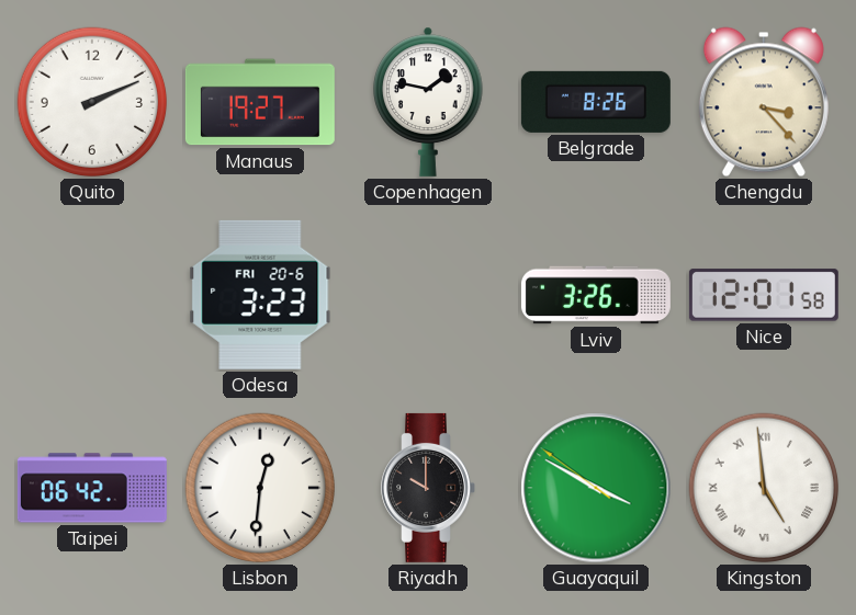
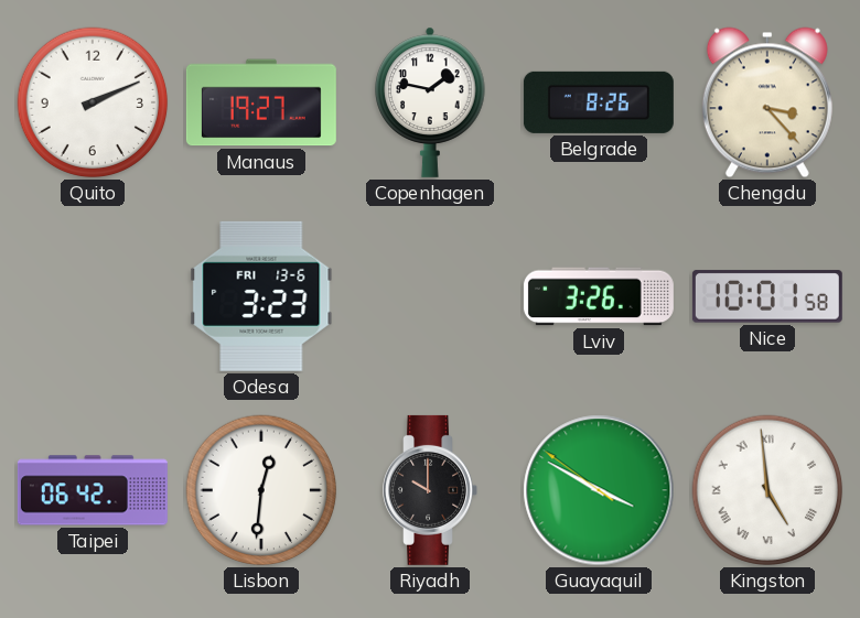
Odesa date: FRI 20-6 -> FRI 13-6
Nice: 12:01 -> 10:01
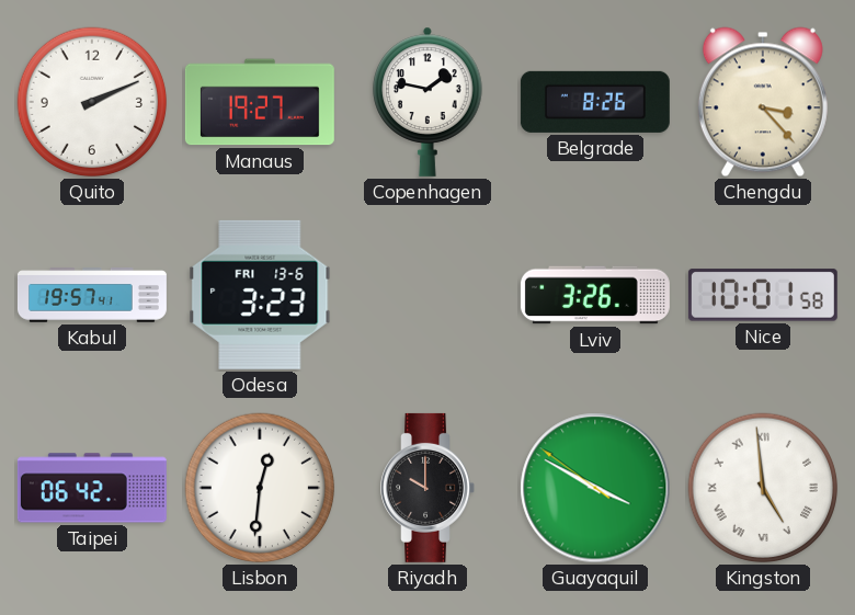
Kabul: none -> 19:57
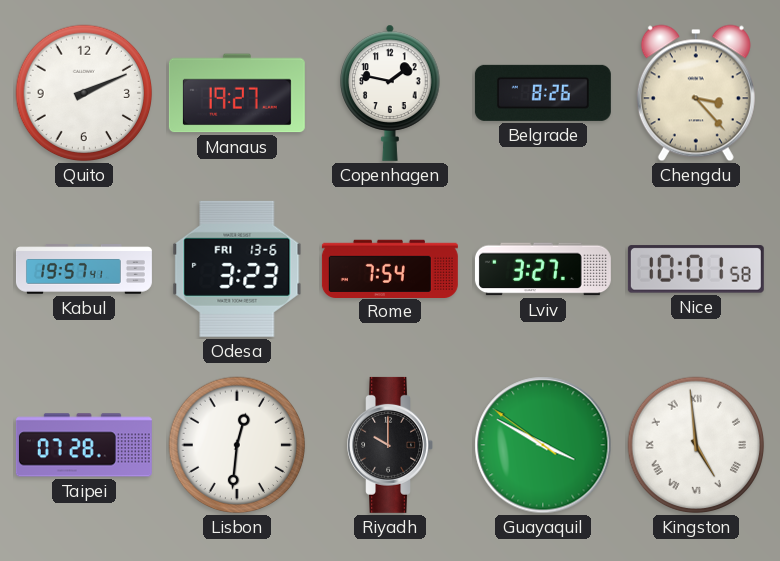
Rome: none -> 7:54
Lviv: 3:26 -> 3:27
Taipei: 06:42 -> 07:28
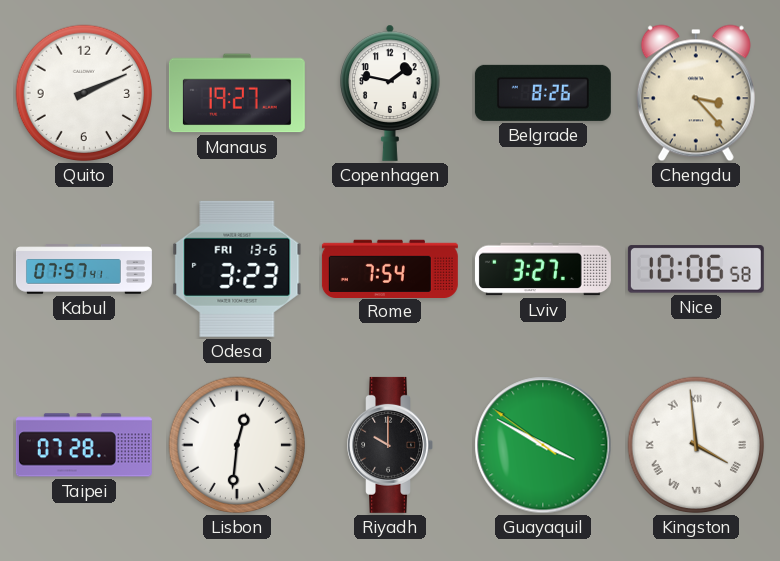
Kabul: 19:57 -> 07:57
Nice: 10:01 -> 10:06
Kingston: 4:59 -> 3:59
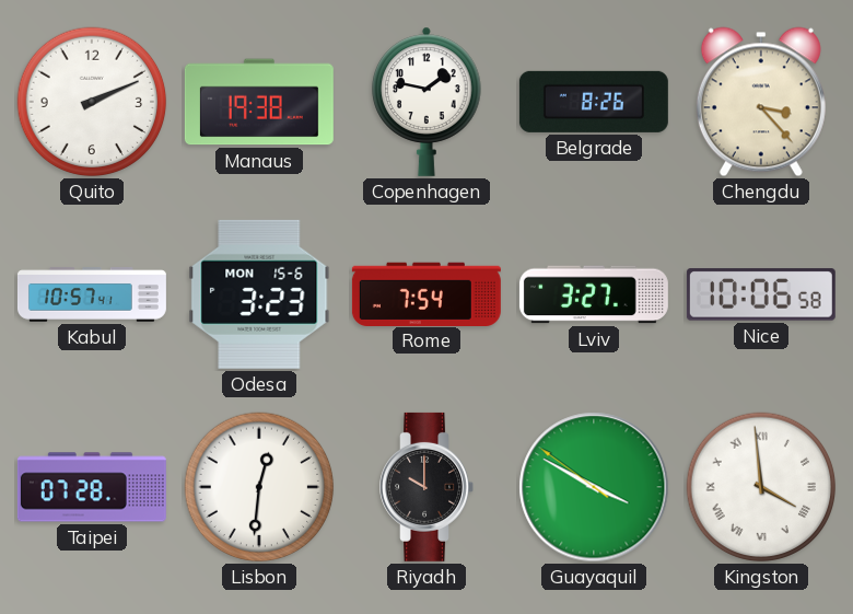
Manaus: 19:27 -> 19:38
Kabul: 07:57 -> 10:57
Odesa date: FRI 13-6 -> MON 15-6
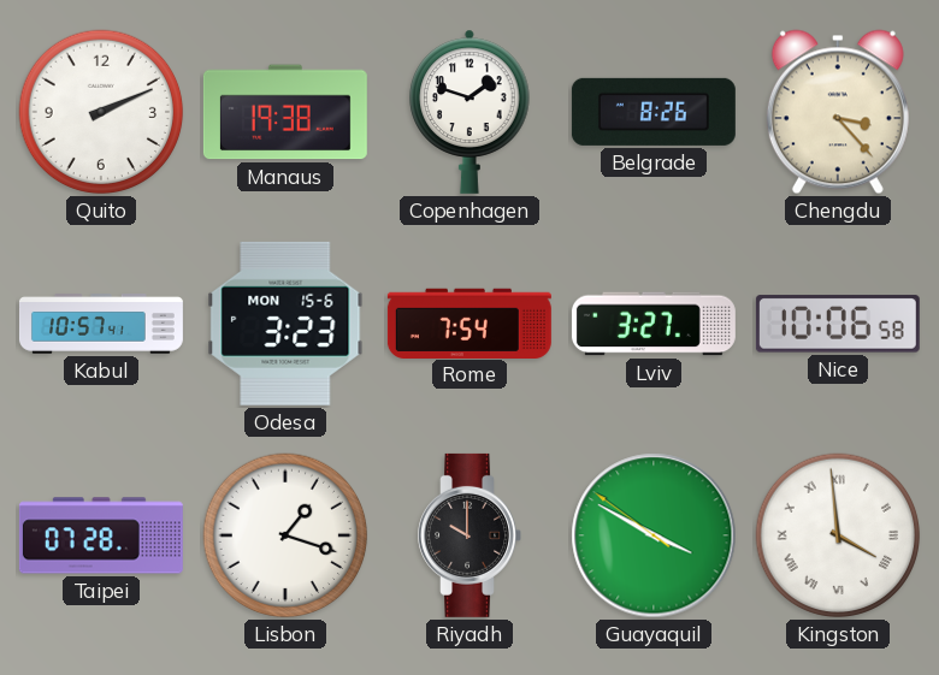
Copenhagen: 1:47 -> 1:48
Lisbon: 12:31 -> 1:18
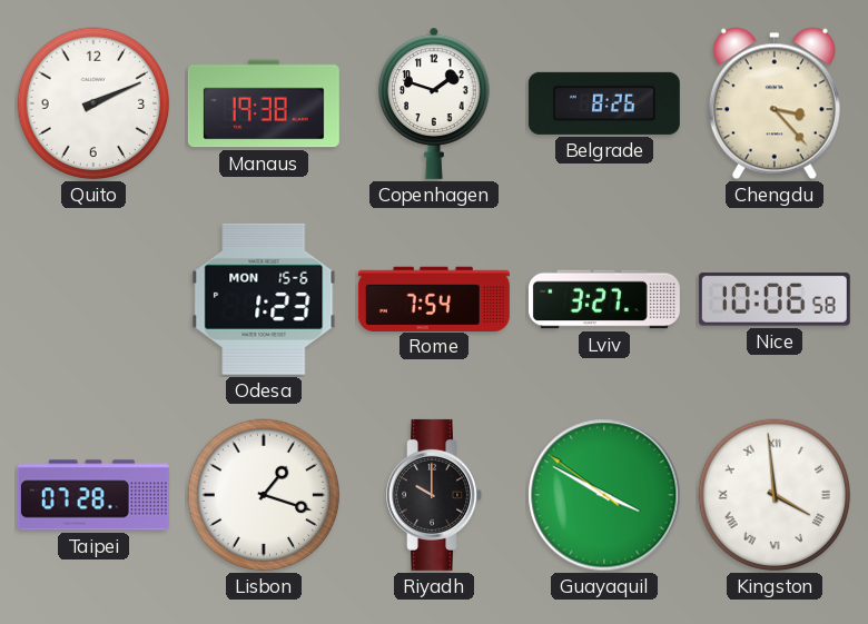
Kabul: 10:57 -> none
Odesa: 3:23 -> 1:23
